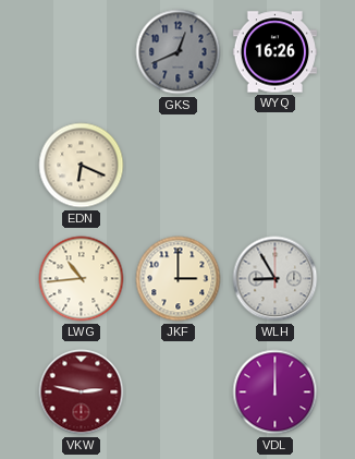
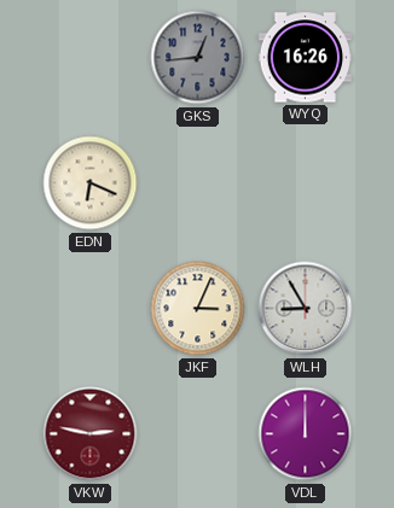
GKS: 12:41 -> 12:44
LWG: 10:44 -> none
JKF: 3:00 -> 3:04
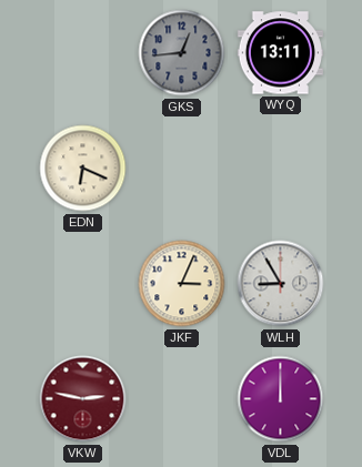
WYQ: 16:26 -> 13:11
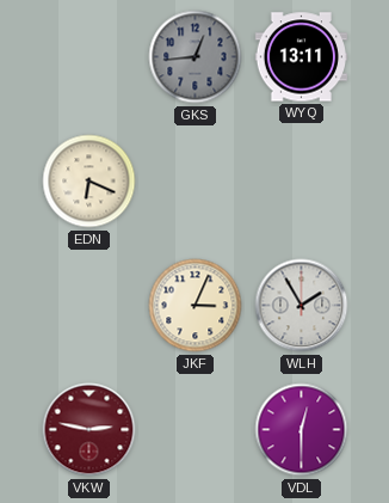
WLH: 8:55 -> 1:55
VDL: 12:00 -> 12:30
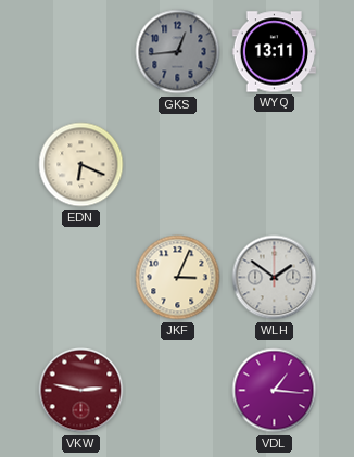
WLH: 1:55 -> 1:51
VDL: 12:30 -> 1:16
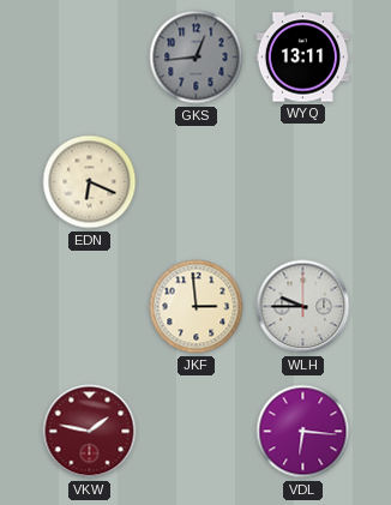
JKF: 3:04 -> 2:59
WLH: 1:51 -> 9:45
VKW: 2:47 -> 1:47
VDL: 1:16 -> 6:16
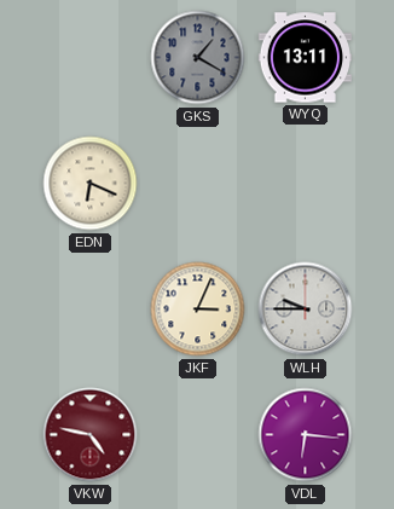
GKS: 12:44 -> 1:20
JKF: 2:59 -> 3:04
VKW: 1:47 -> 4:47
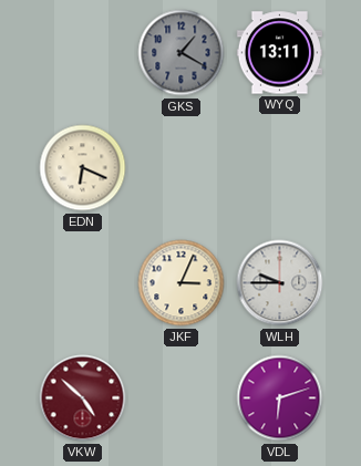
VKW: 4:47 -> 4:52
VDL: 6:16 -> 6:12
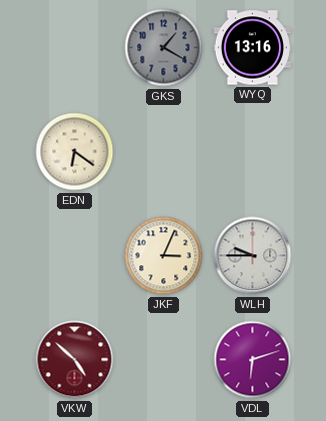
WYQ: 13:11 -> 13:16
EDN: 6:19 -> 6:21
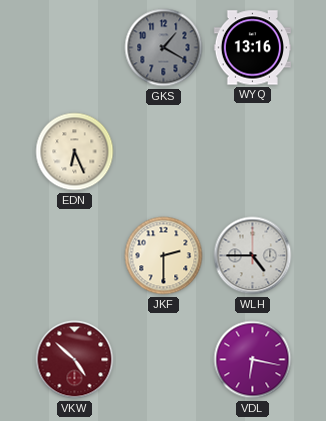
EDN: 6:21 -> 6:26
JKF: 3:04 -> 2:30
WLH: 9:45 -> 4:45
VDL: 6:12 -> 6:17
